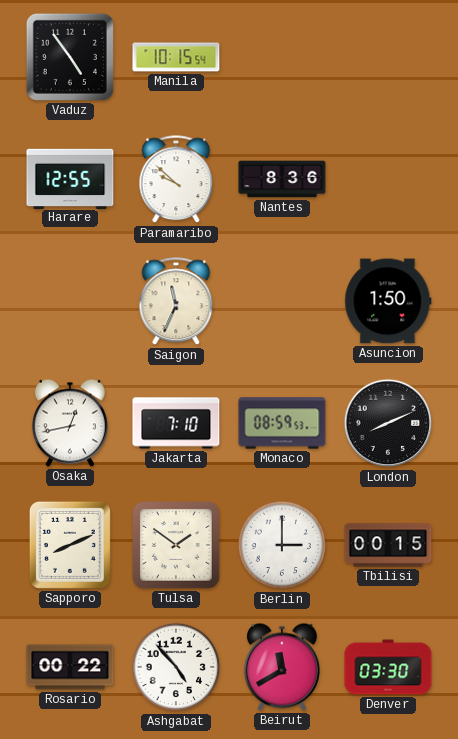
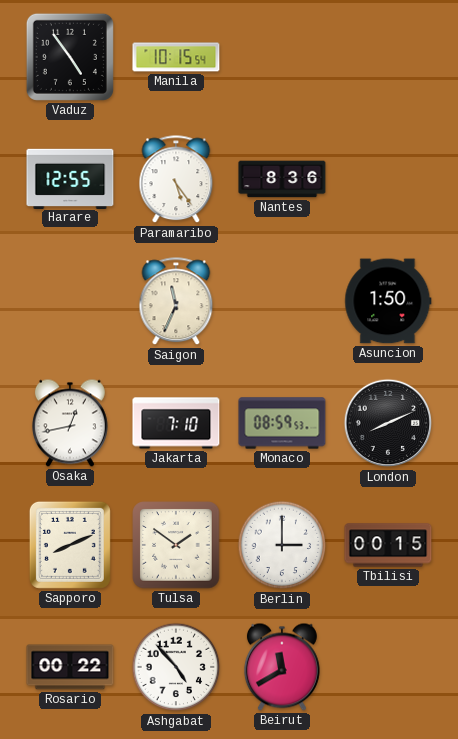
Paramaribo: 9:52 -> 5:24
Denver: 03:30 -> none
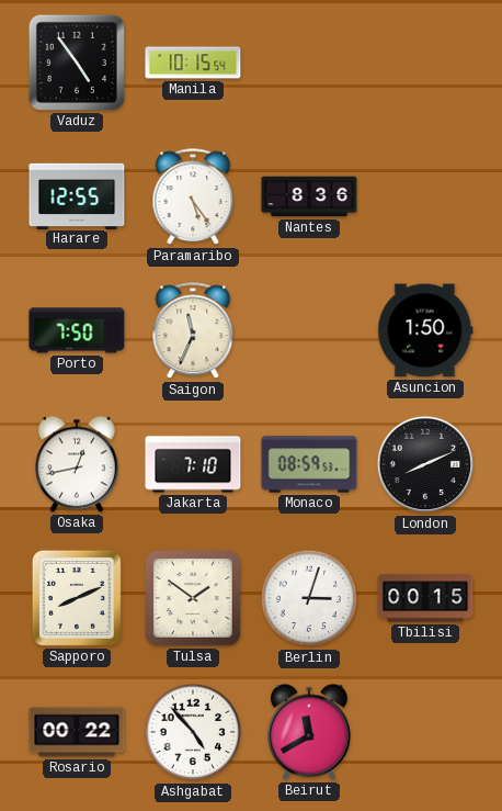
Porto: none -> 7:50
Berlin: 3:00 -> 3:03
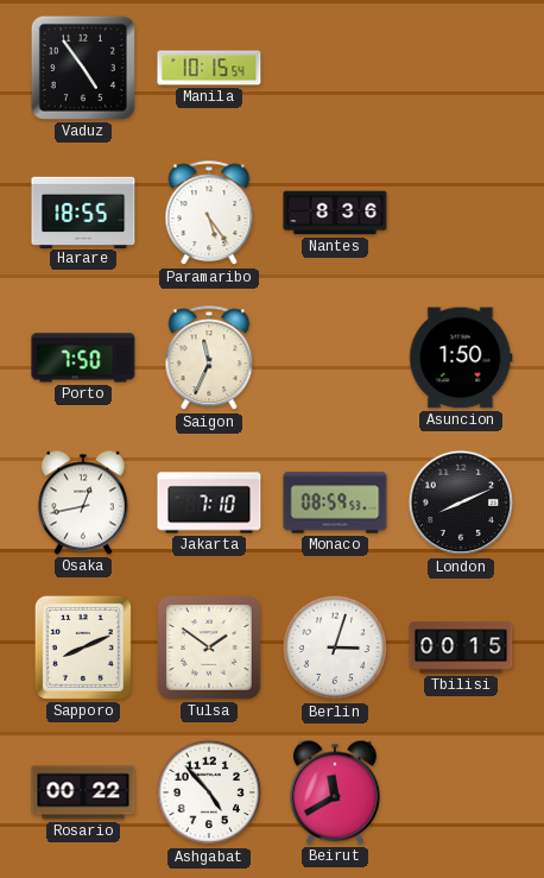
Harare: 12:55 -> 18:55
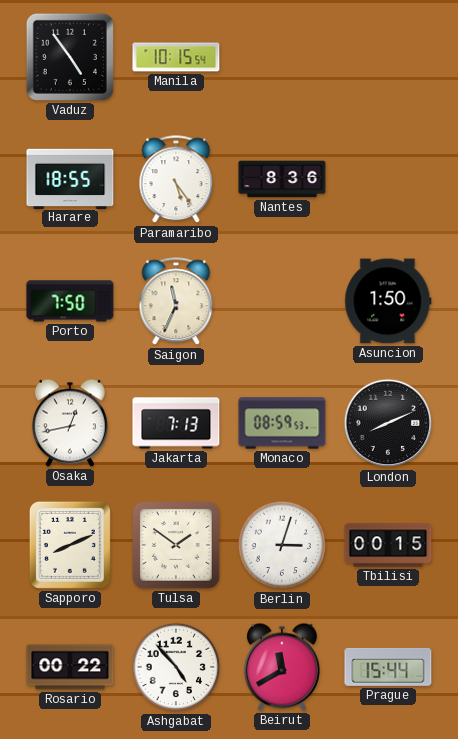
Jakarta: 7:10 -> 7:13
Prague: none -> 15:44
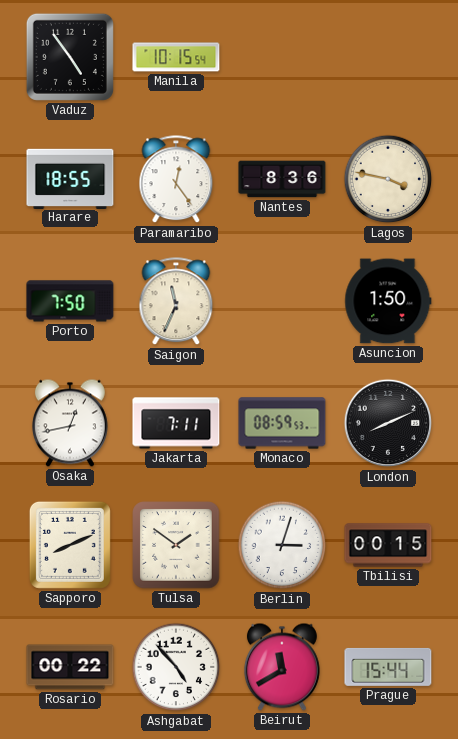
Paramaribo: 5:24 -> 12:24
Lagos: none -> 3:47
Jakarta: 7:13 -> 7:11
